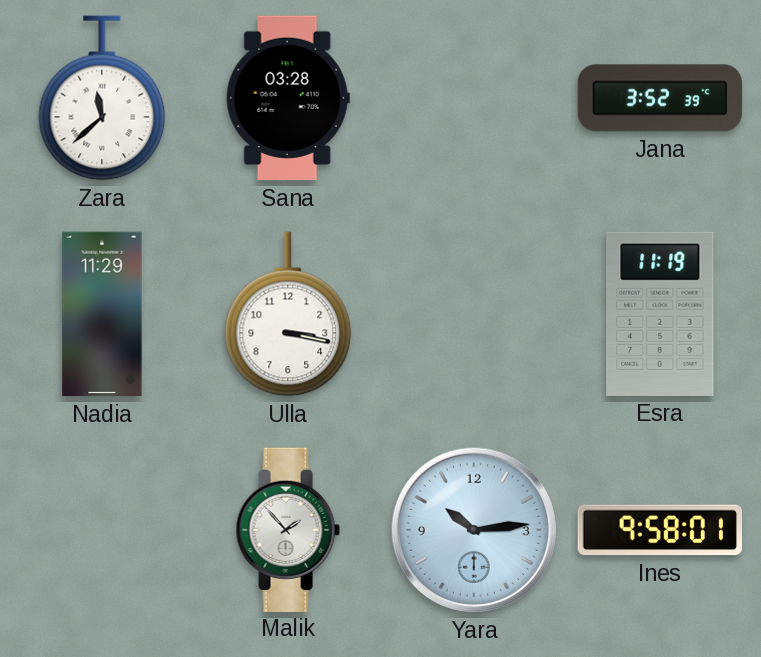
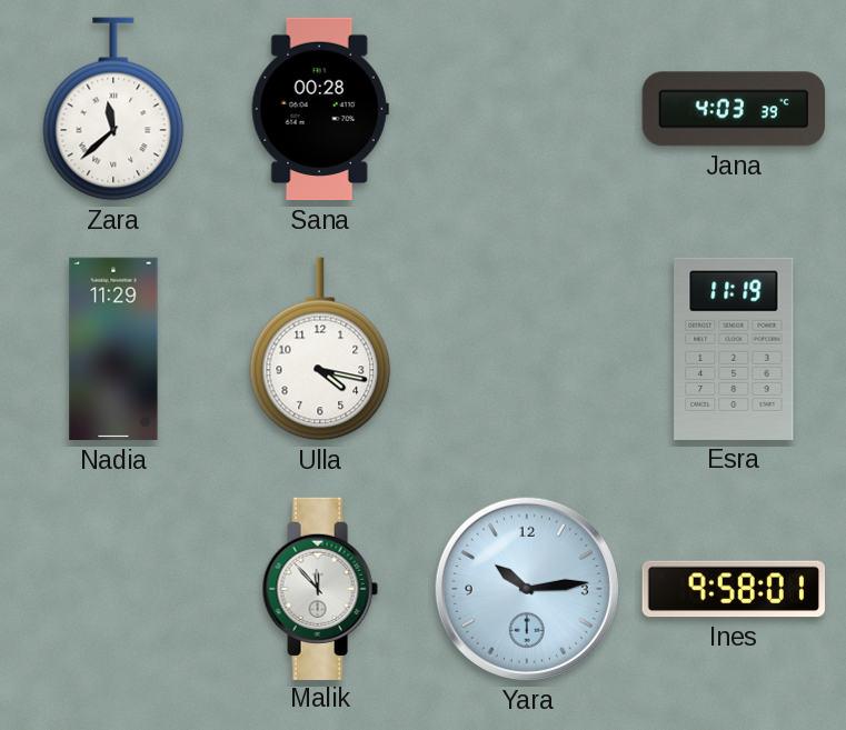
Sana: 03:28 -> 00:28
Jana: 3:52 -> 4:03
Ulla: 3:17 -> 4:17
Malik: 1:53 -> 11:53
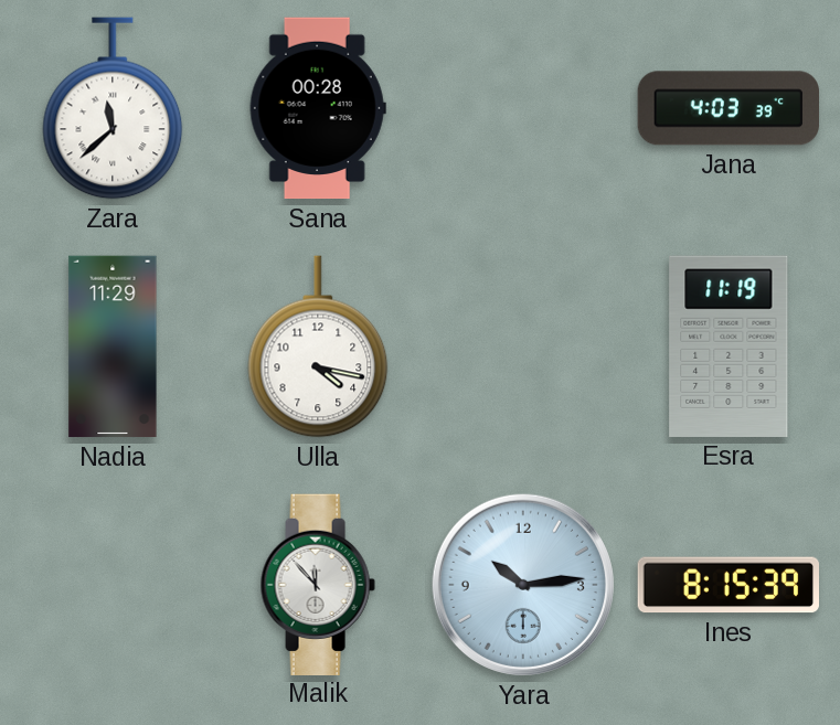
Ines: 9:58 -> 8:15
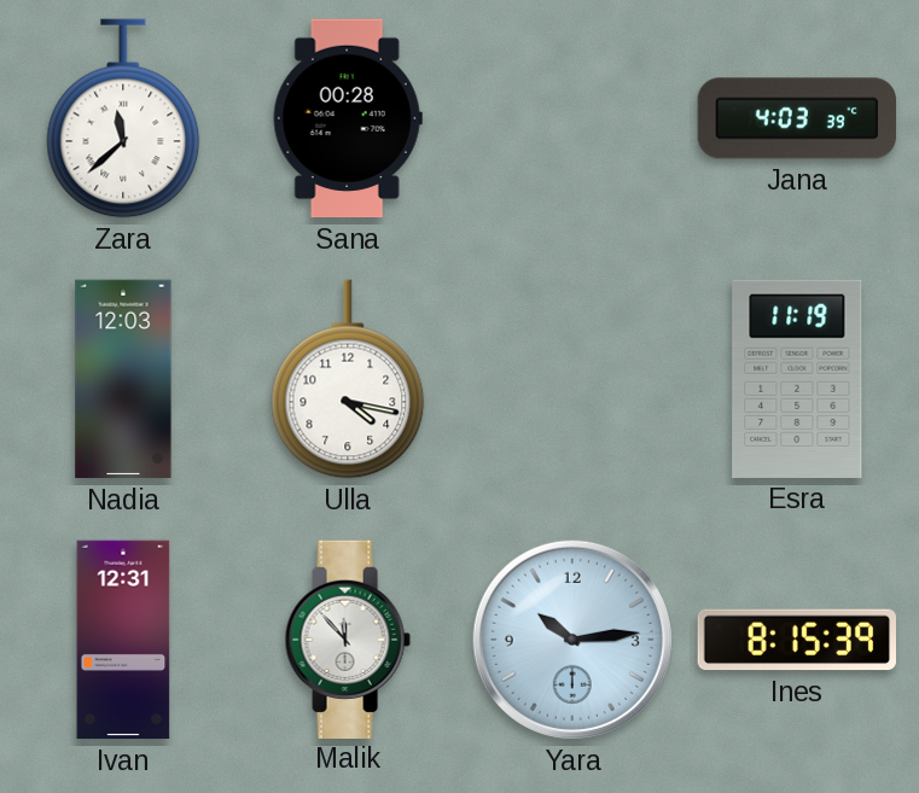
Nadia: 11:29 -> 12:03
Ivan: none -> 12:31
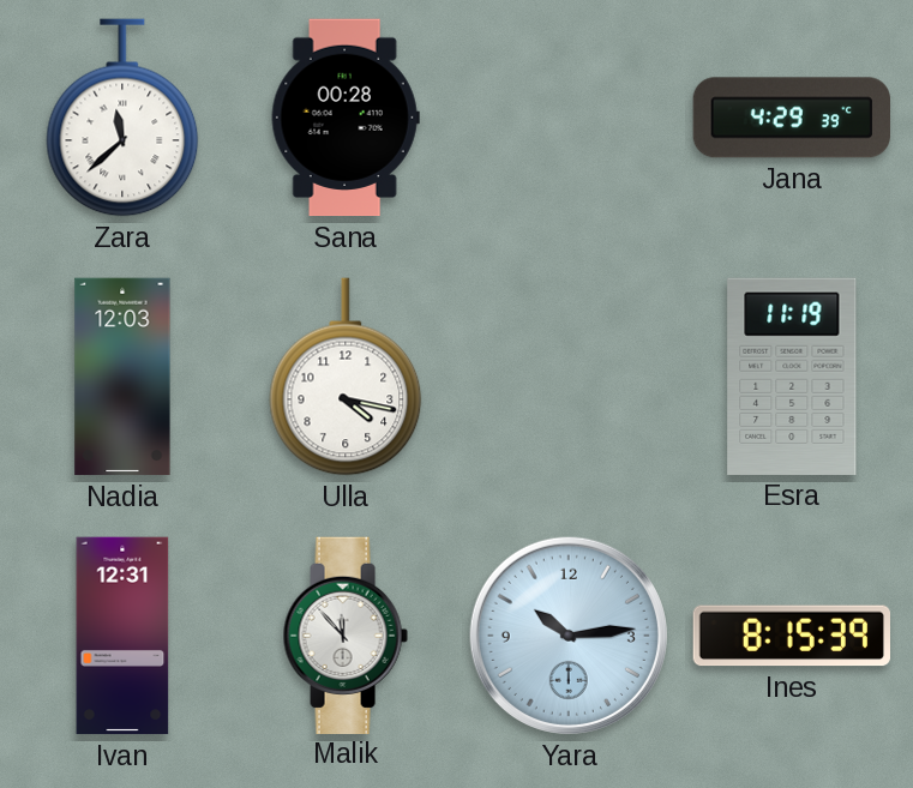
Jana: 4:03 -> 4:29
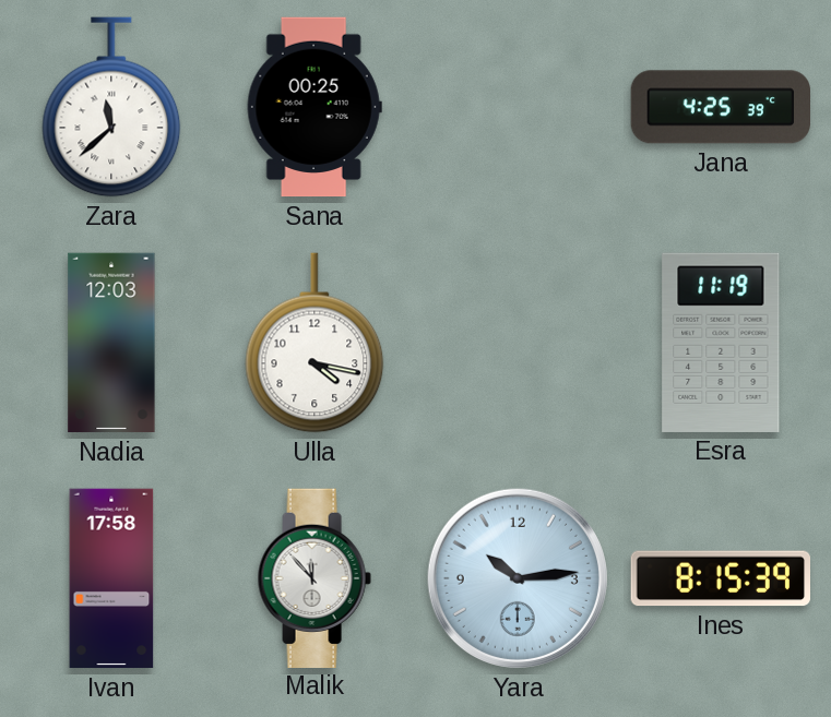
Sana: 00:28 -> 00:25
Jana: 4:29 -> 4:25
Ivan: 12:31 -> 17:58
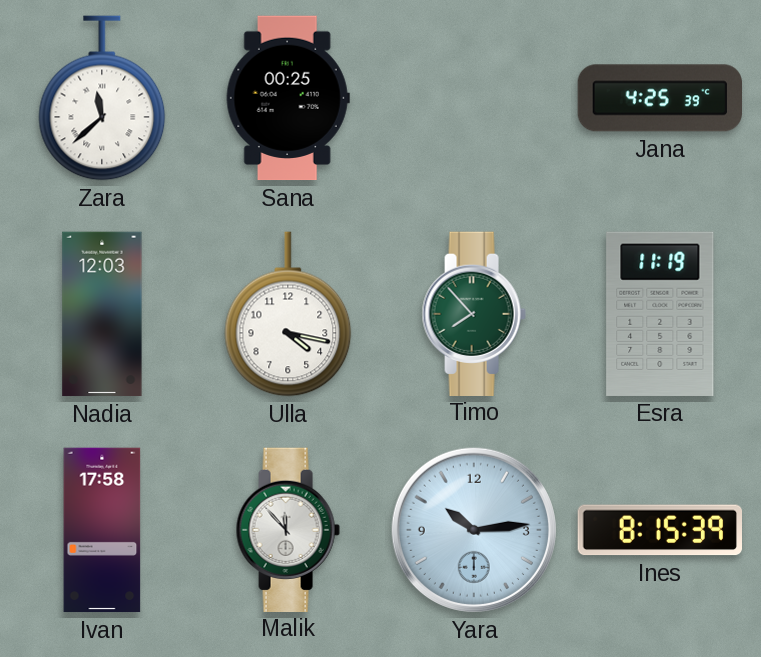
Timo: none -> 7:53
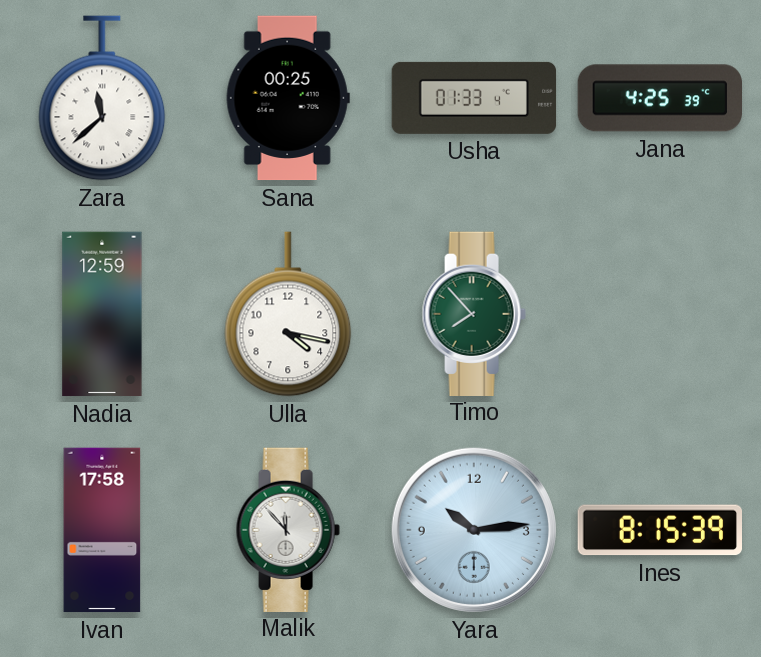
Usha: none -> 01:33
Nadia: 12:03 -> 12:59
Esra: 11:19 -> none
